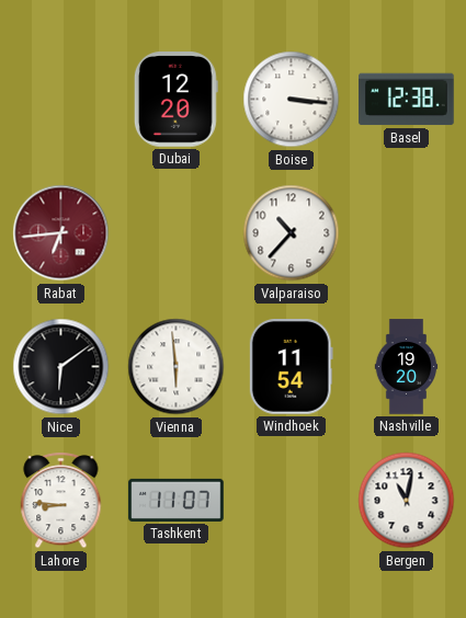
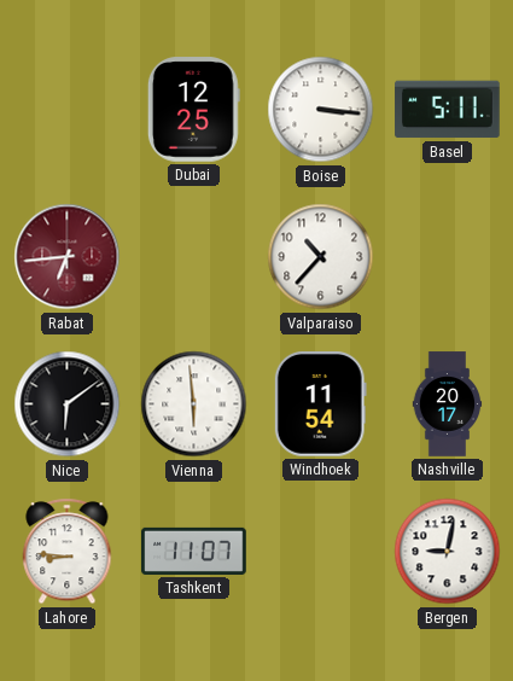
Dubai: 12:20 -> 12:25
Basel: 12:38 -> 5:11
Nashville: 19:20 -> 20:17
Bergen: 11:02 -> 9:02
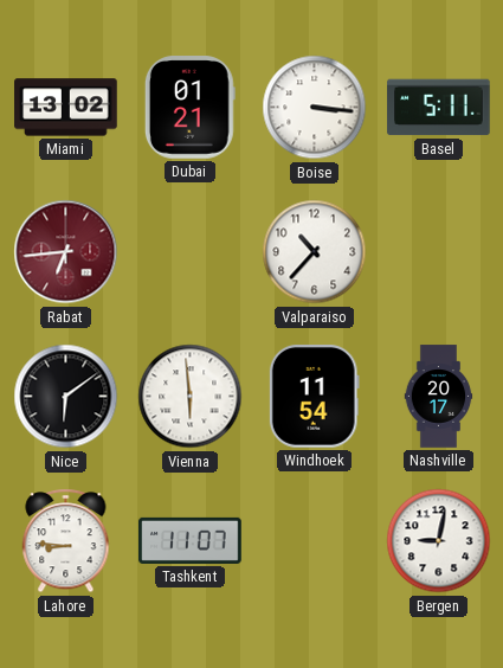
Miami: none -> 13:02
Dubai: 12:25 -> 01:21
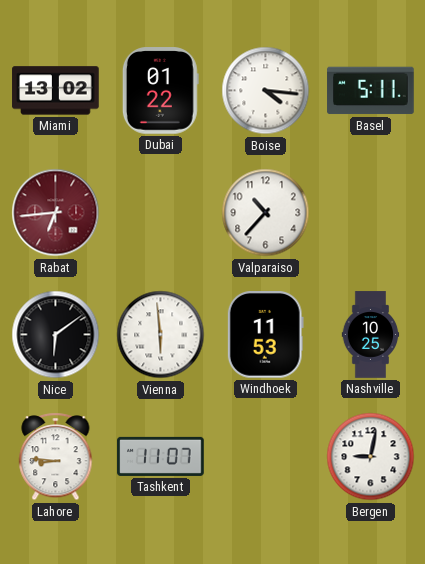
Dubai: 01:21 -> 01:22
Boise: 3:16 -> 4:16
Windhoek: 11:54 -> 11:53
Nashville: 20:17 -> 10:25
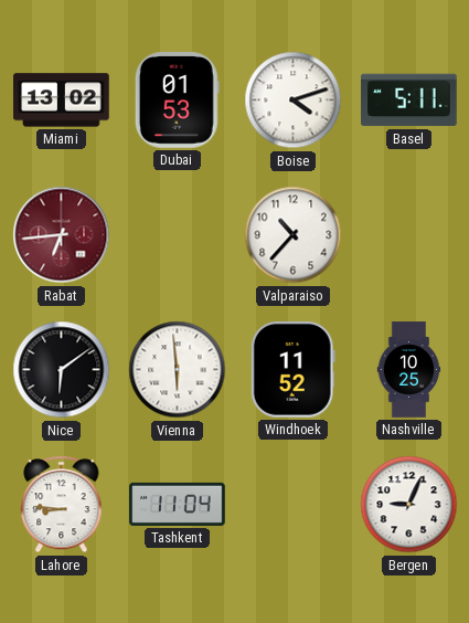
Dubai: 01:22 -> 01:53
Boise: 4:16 -> 4:12
Windhoek: 11:53 -> 11:52
Tashkent: 11:07 -> 11:04
Bergen: 9:02 -> 9:04
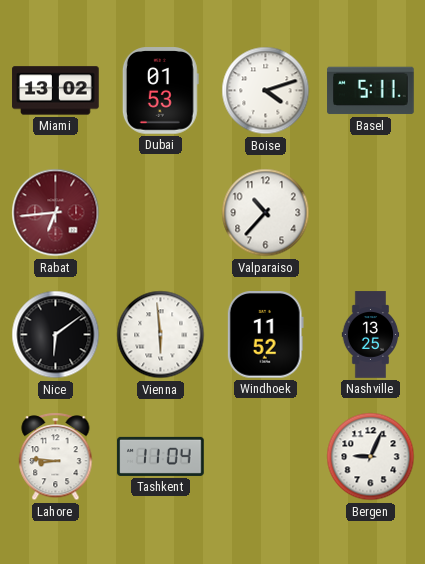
Nashville: 10:25 -> 13:25
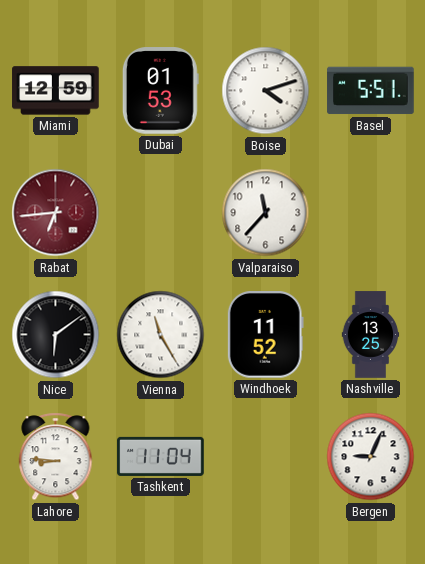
Miami: 13:02 -> 12:59
Basel: 5:11 -> 5:51
Valparaiso: 10:37 -> 11:37
Vienna: 5:59 -> 11:25
